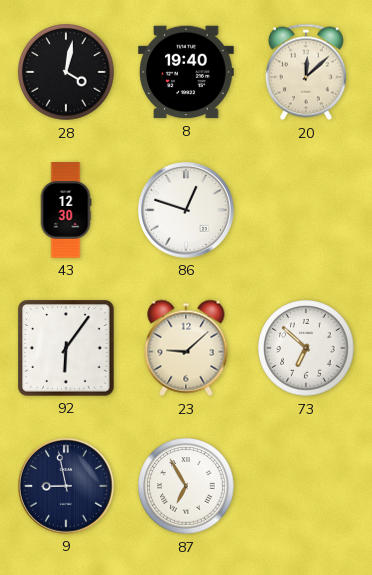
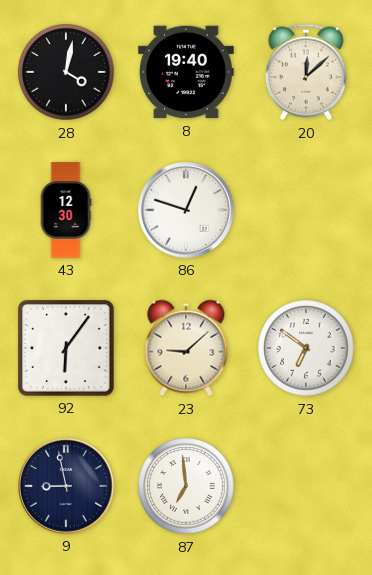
73: 6:52 -> 6:51
87: 6:55 -> 6:59
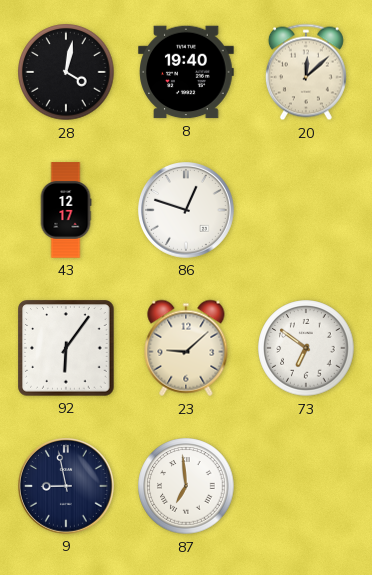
43: 12:30 -> 12:17
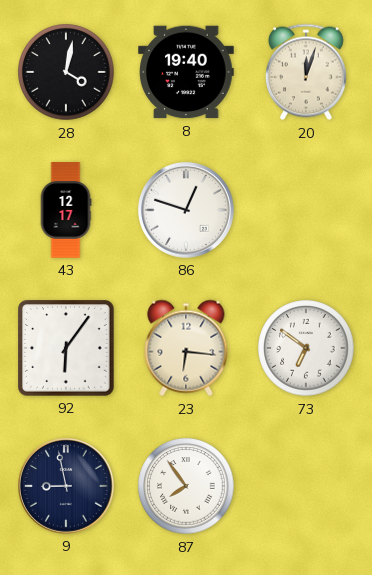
20: 12:08 -> 12:03
23: 9:08 -> 6:16
87: 6:59 -> 7:54
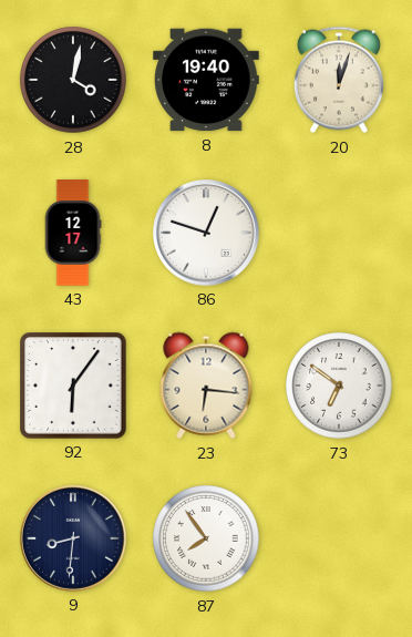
9: 8:58 -> 8:31
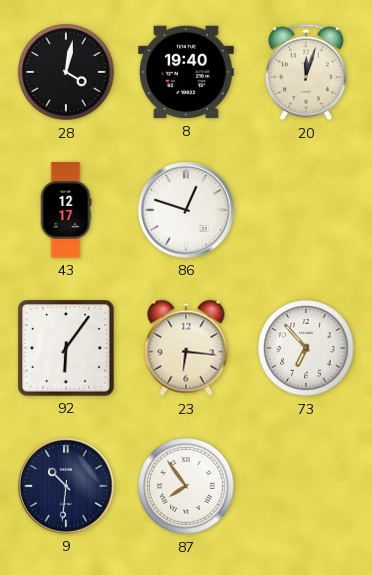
73: 6:51 -> 6:53
9: 8:31 -> 10:31
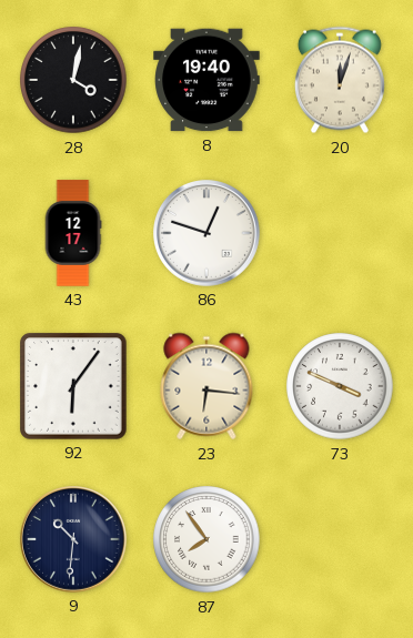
73: 6:53 -> 3:49
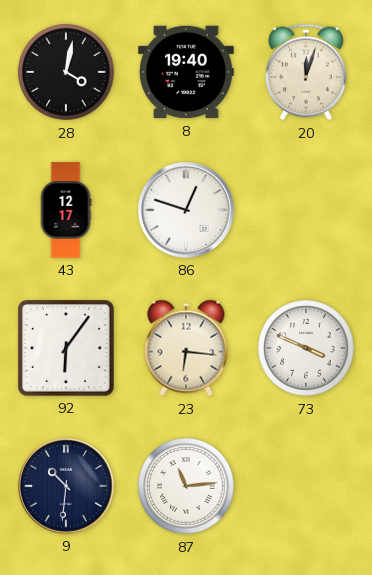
87: 7:54 -> 11:14
